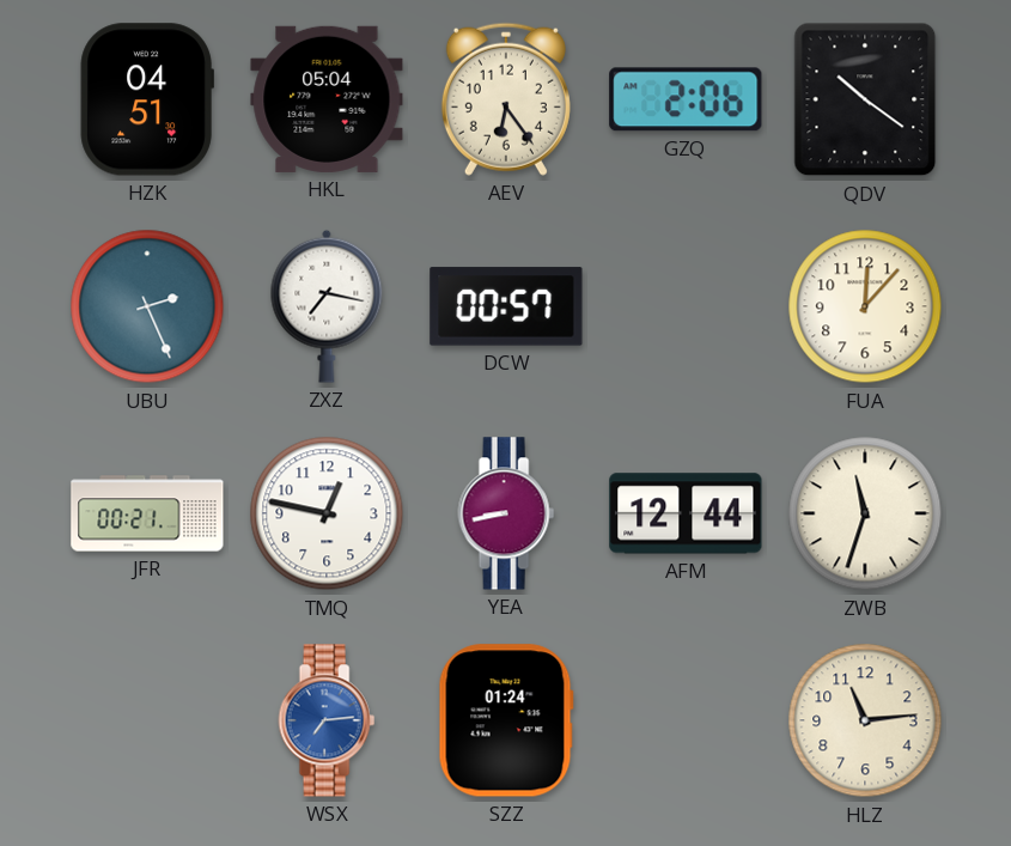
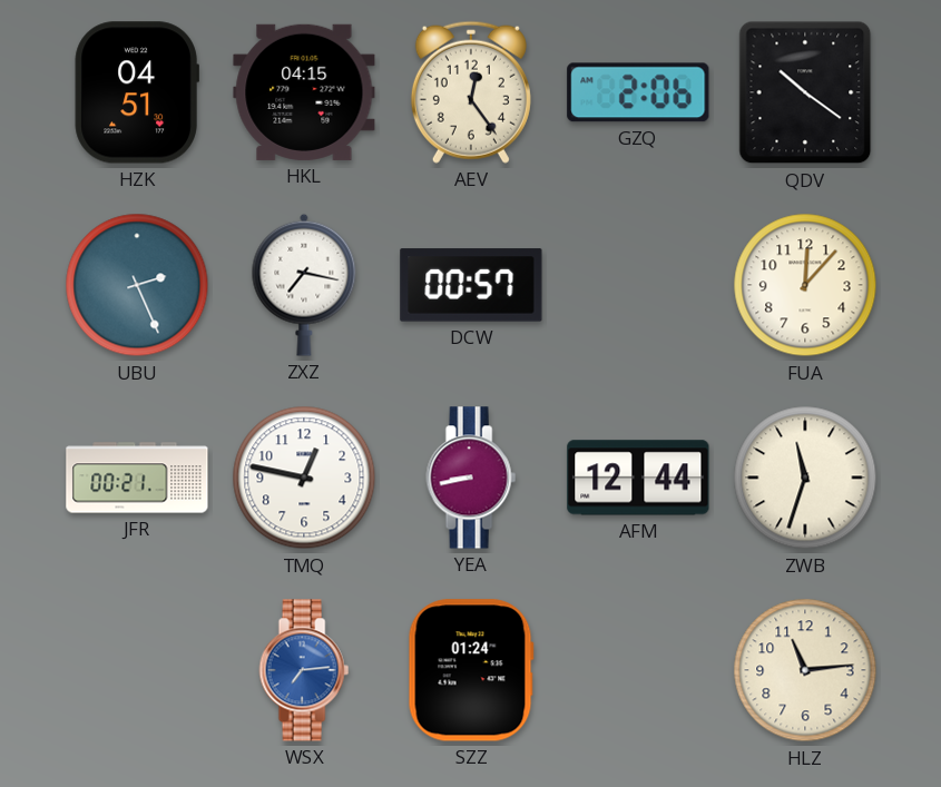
HKL: 05:04 -> 04:15
AEV: 6:24 -> 12:24
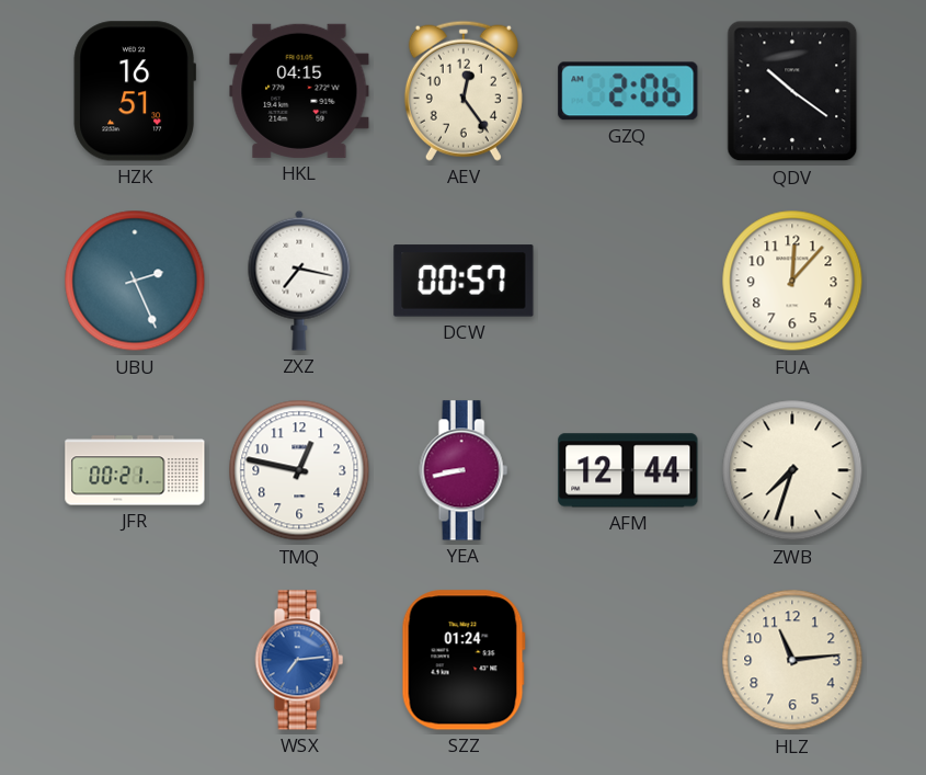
HZK: 04:51 -> 16:51
ZWB: 11:33 -> 7:33
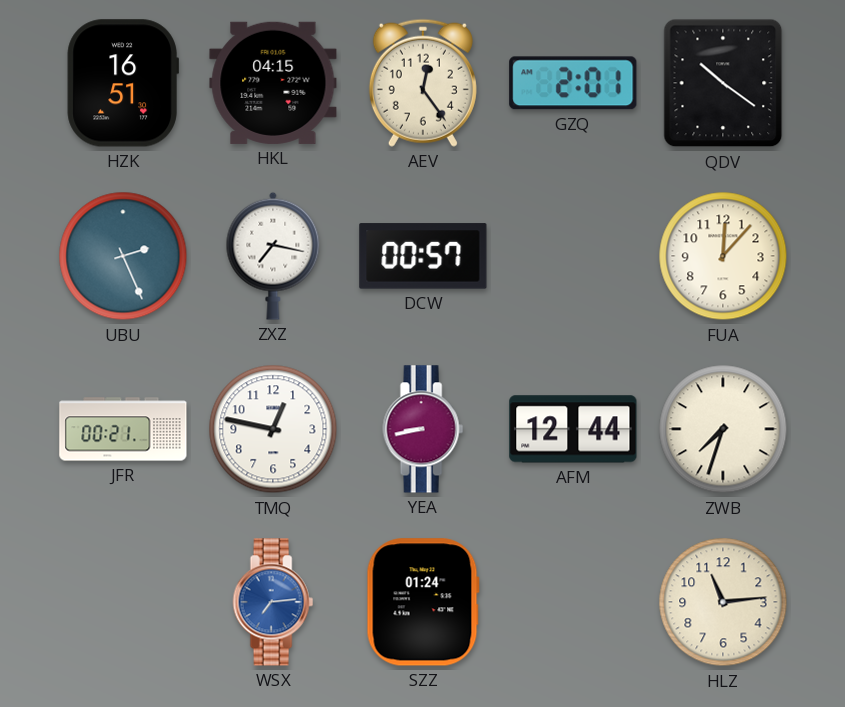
GZQ: 2:06 -> 2:01
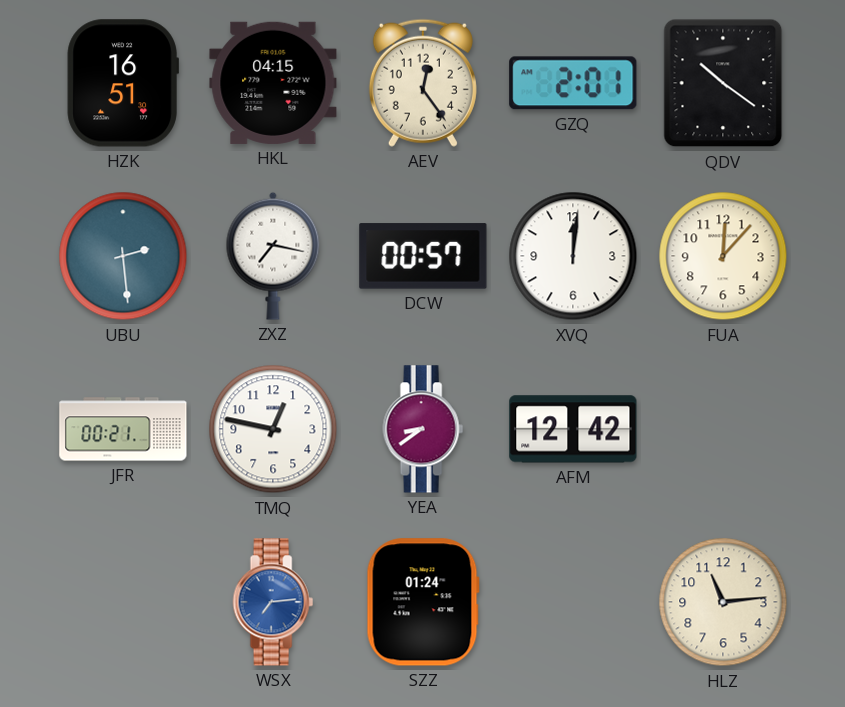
UBU: 2:26 -> 2:29
XVQ: none -> 12:01
YEA: 8:43 -> 8:39
AFM: 12:44 -> 12:42
ZWB: 7:33 -> none
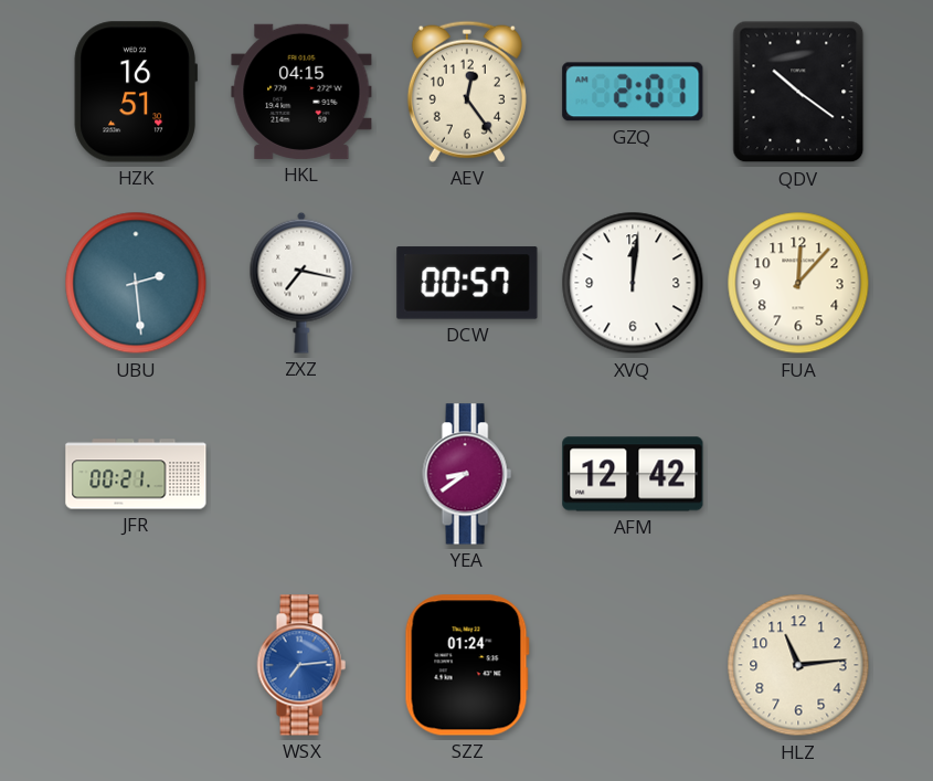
TMQ: 12:47 -> none
